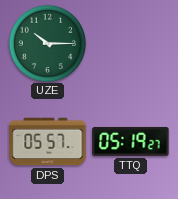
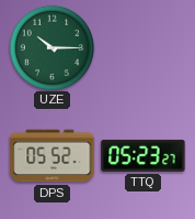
DPS: 05:57 -> 05:52
TTQ: 05:19 -> 05:23
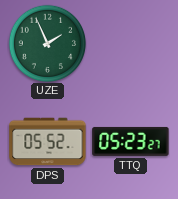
UZE: 10:15 -> 1:56
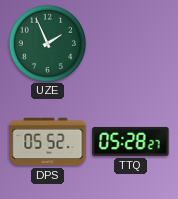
TTQ: 05:23 -> 05:28
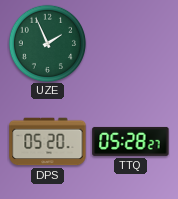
DPS: 05:52 -> 05:20
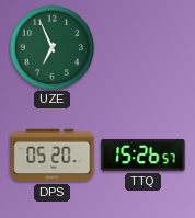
UZE: 1:56 -> 6:56
TTQ: 05:28 -> 15:26
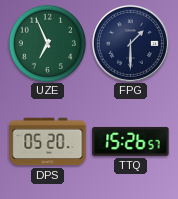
FPG: none -> 1:30
